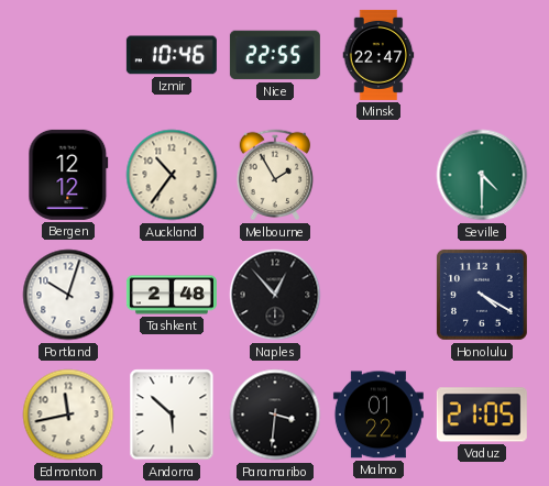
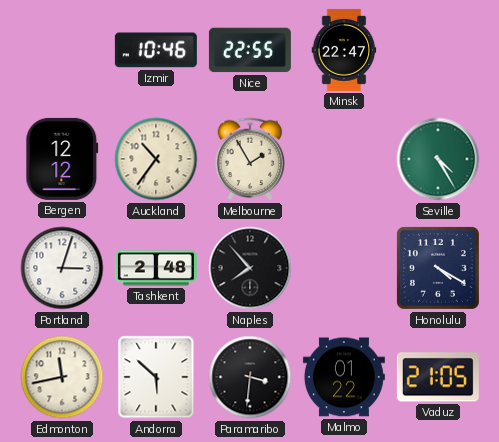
Seville: 4:30 -> 4:25
Portland: 10:03 -> 3:03
Naples: 12:53 -> 7:53
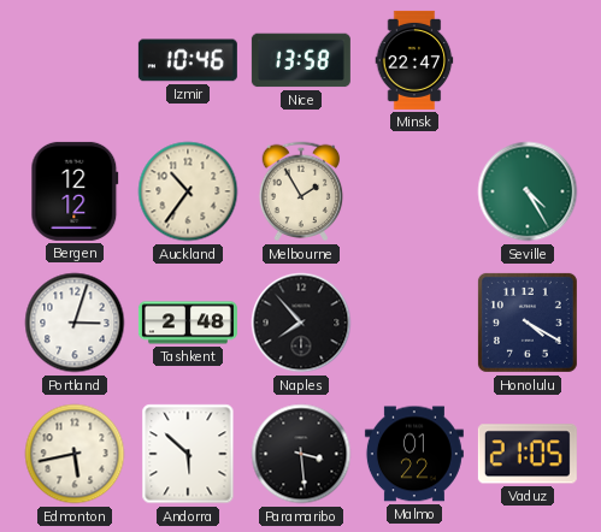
Nice: 22:55 -> 13:58
Edmonton: 11:43 -> 5:43
Paramaribo: 3:31 -> 3:29
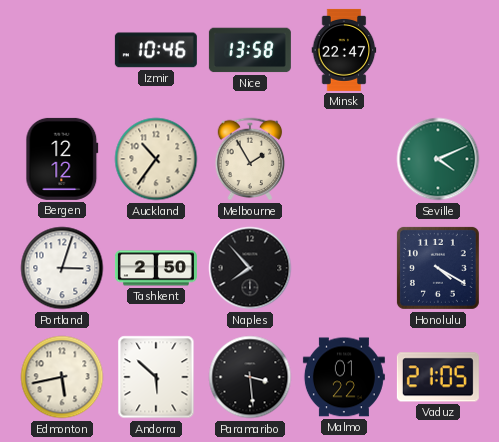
Seville: 4:25 -> 4:11
Tashkent: 2:48 -> 2:50
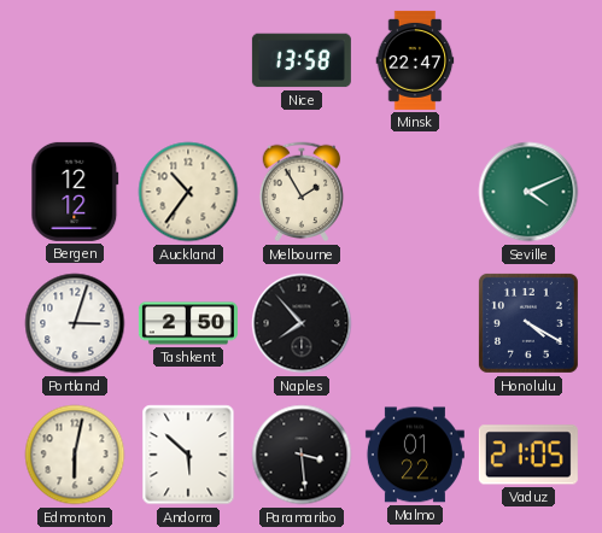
Izmir: 10:46 -> none
Edmonton: 5:43 -> 6:02
